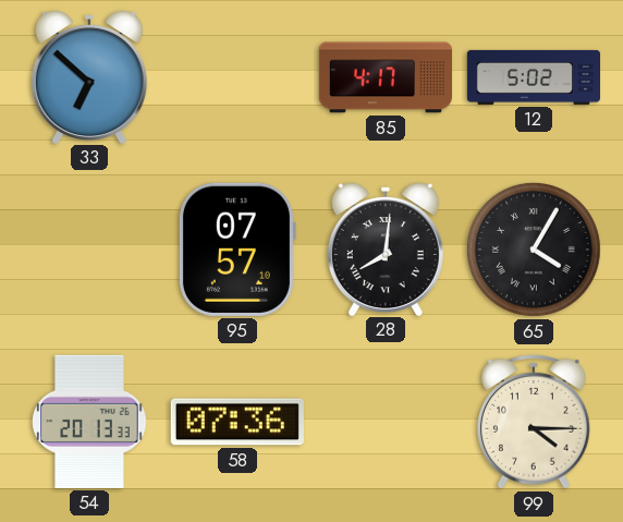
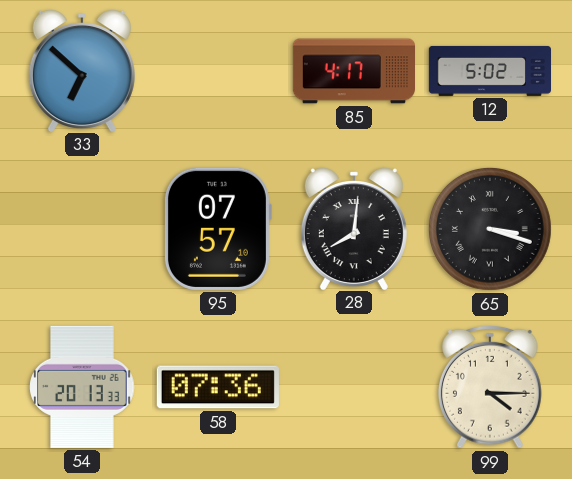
65: 4:05 -> 3:18
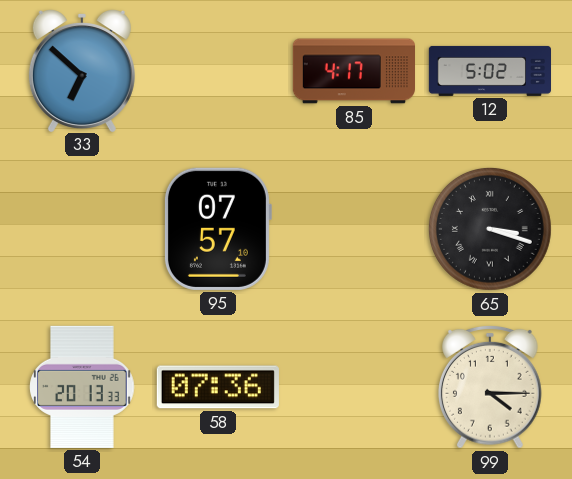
28: 8:01 -> none
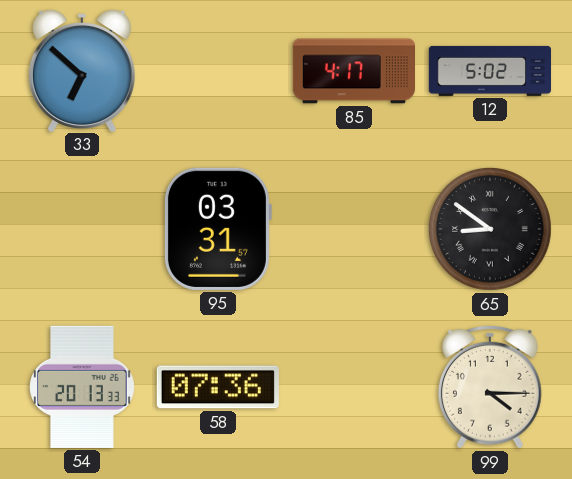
95: 07:57 -> 03:31
65: 3:18 -> 8:51
